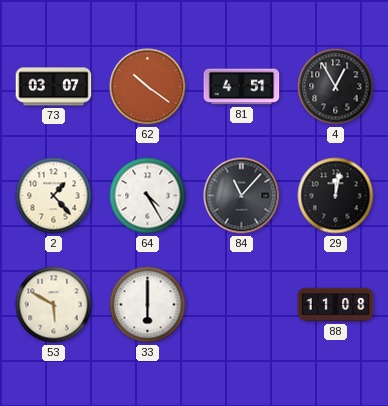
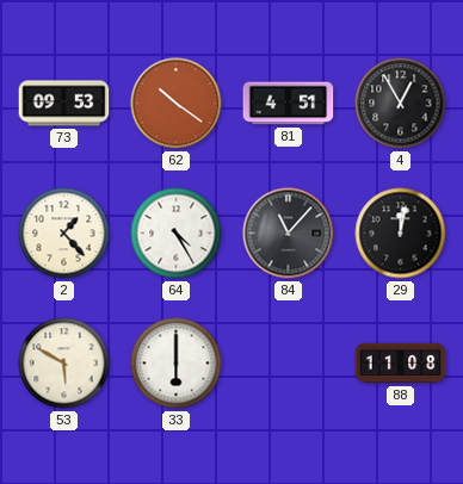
73: 03:07 -> 09:53
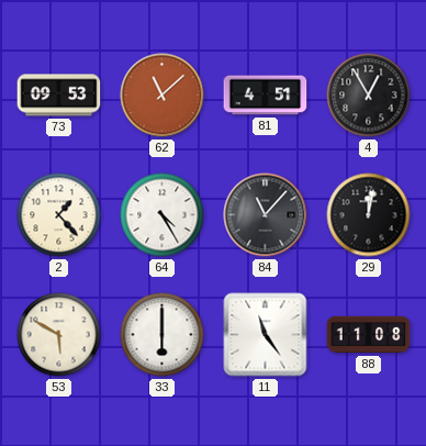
62: 10:21 -> 11:08
11: none -> 11:24
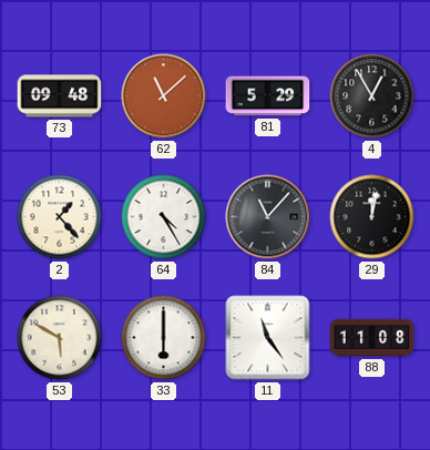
73: 09:53 -> 09:48
81: 4:51 -> 5:29
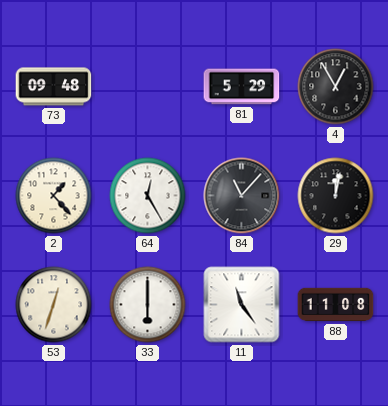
62: 11:08 -> none
64: 4:25 -> 12:25
53: 5:50 -> 12:33
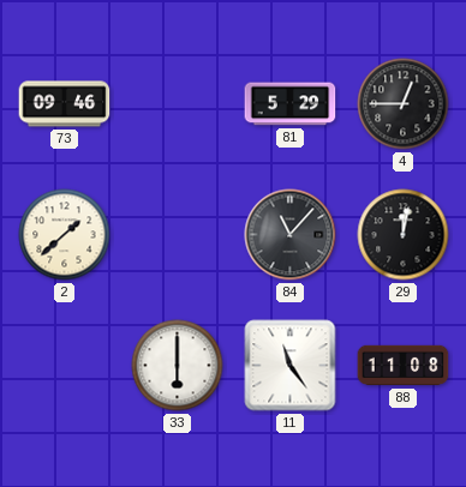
73: 09:48 -> 09:46
4: 12:55 -> 12:45
2: 1:23 -> 1:38
64: 12:25 -> none
53: 12:33 -> none
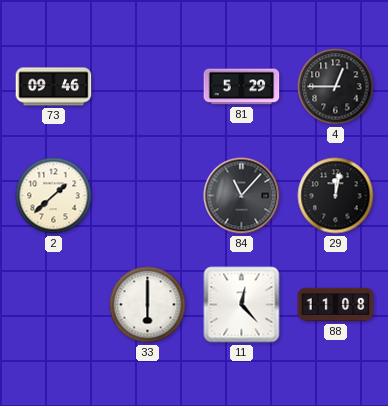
11: 11:24 -> 12:23
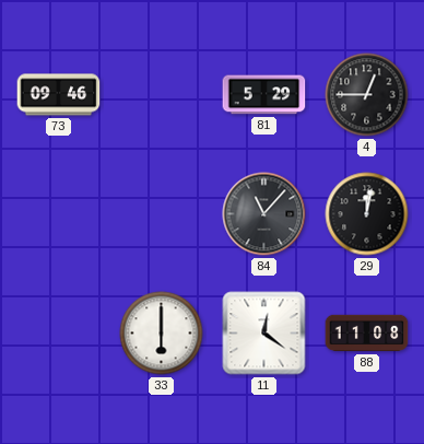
2: 1:38 -> none
11: 12:23 -> 12:21
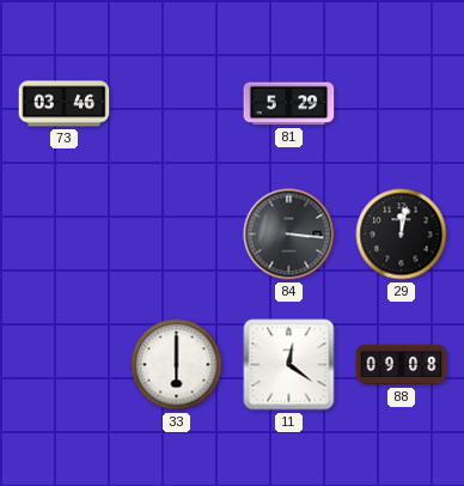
73: 09:46 -> 03:46
4: 12:45 -> none
84: 11:07 -> 3:16
88: 11:08 -> 09:08
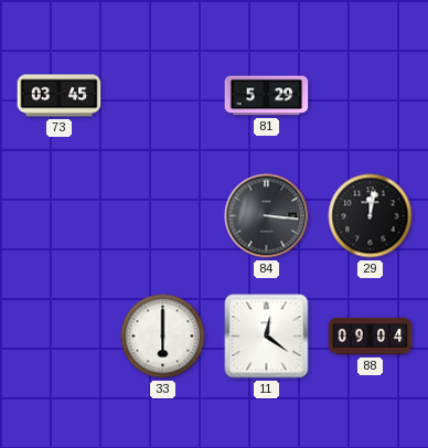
73: 03:46 -> 03:45
88: 09:08 -> 09:04
